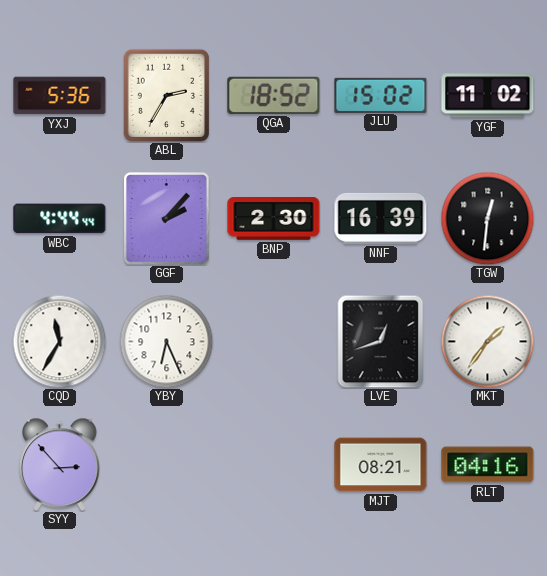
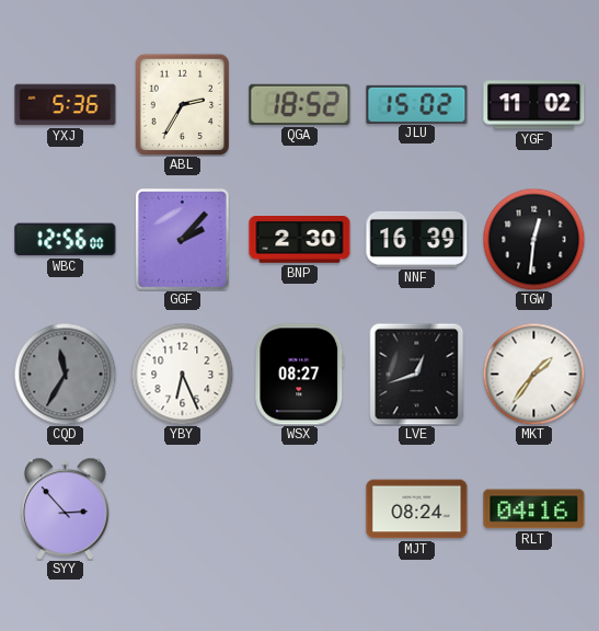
WBC: 4:44 -> 12:56
CQD dial: white -> grey
WSX: none -> 08:27
MJT: 08:21 -> 08:24
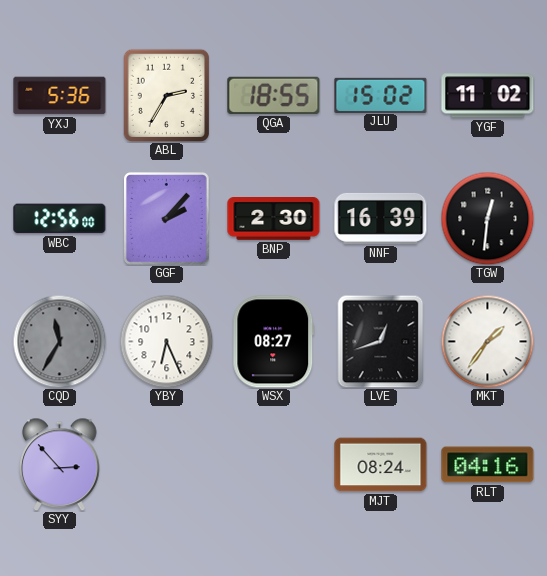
QGA: 18:52 -> 18:55
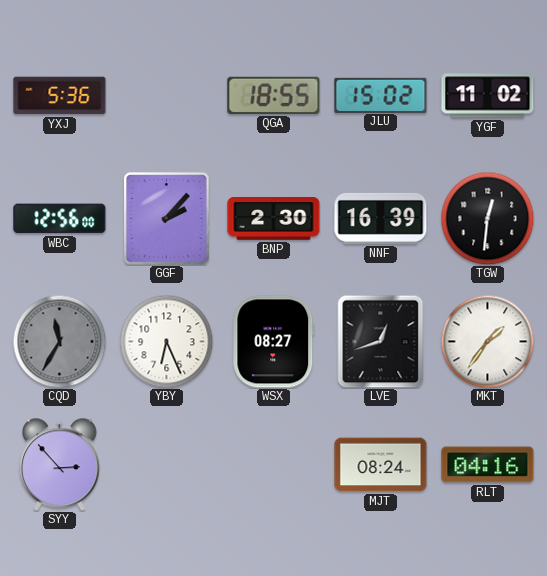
ABL: 2:35 -> none
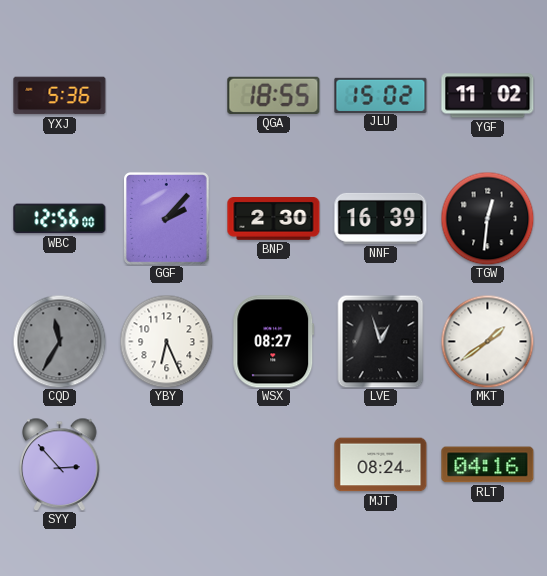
LVE: 12:42 -> 12:57
MKT: 1:36 -> 1:39
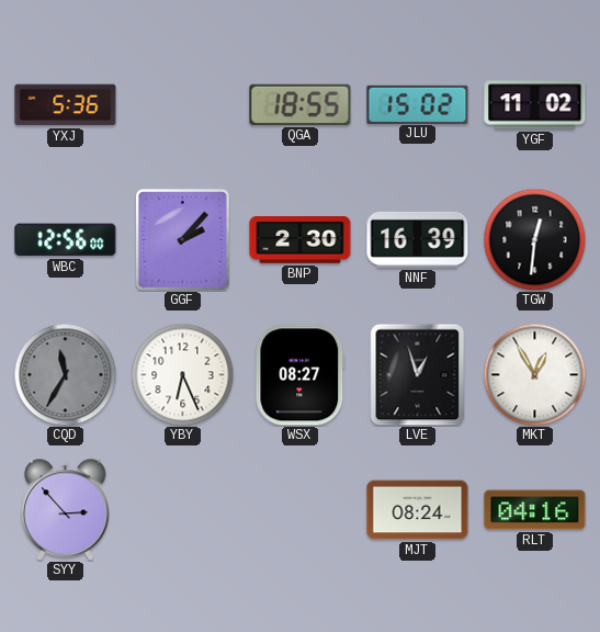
MKT: 1:39 -> 12:55
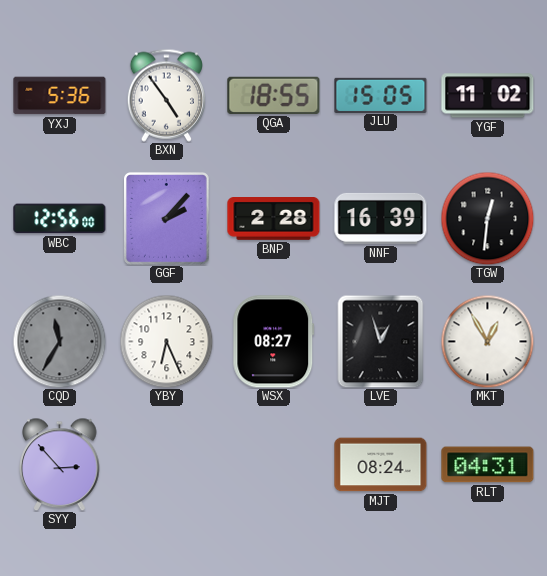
BXN: none -> 4:54
JLU: 15:02 -> 15:05
BNP: 2:30 -> 2:28
RLT: 04:16 -> 04:31
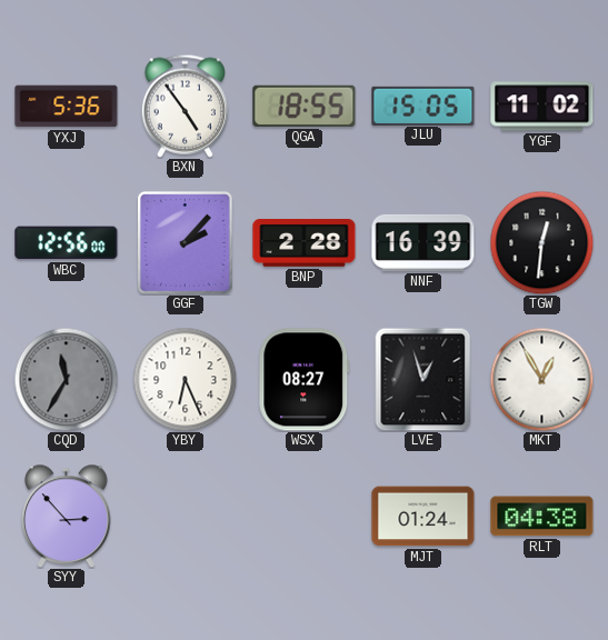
MJT: 08:24 -> 01:24
RLT: 04:31 -> 04:38
